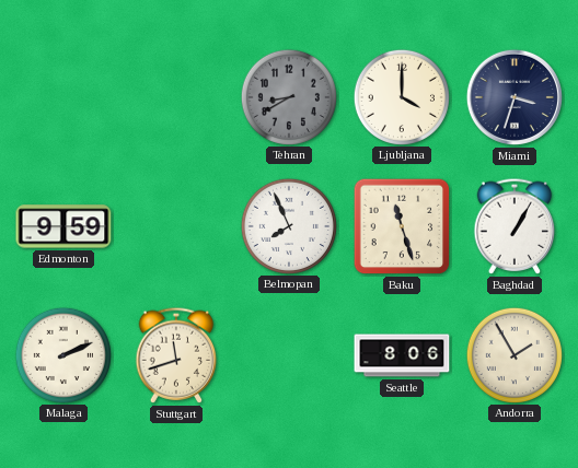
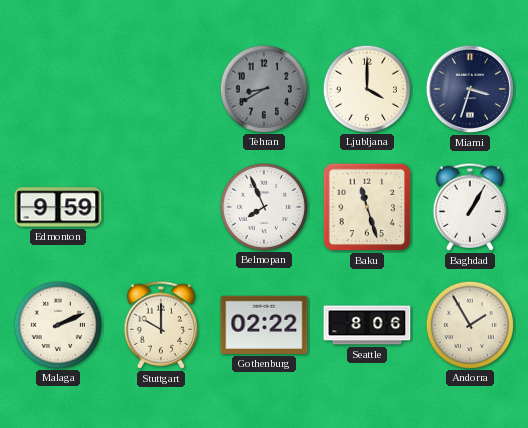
Stuttgart: 11:42 -> 10:00
Gothenburg: none -> 02:22
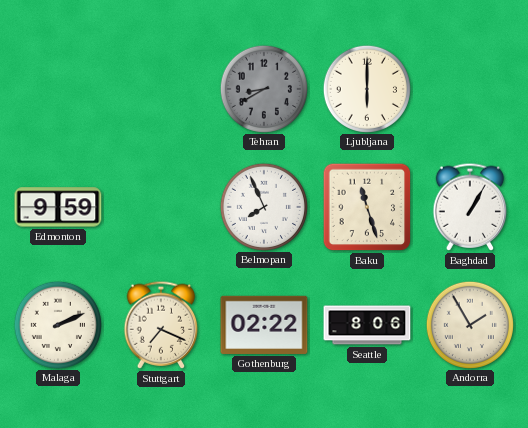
Ljubljana: 4:00 -> 6:00
Miami: 3:33 -> none
Stuttgart: 10:00 -> 7:19
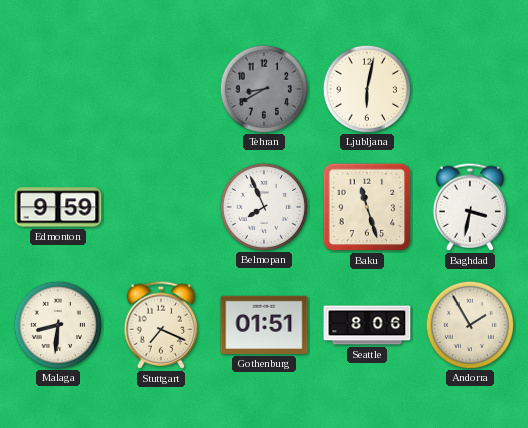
Ljubljana: 6:00 -> 6:02
Baghdad: 1:05 -> 3:32
Malaga: 2:11 -> 8:31
Gothenburg: 02:22 -> 01:51
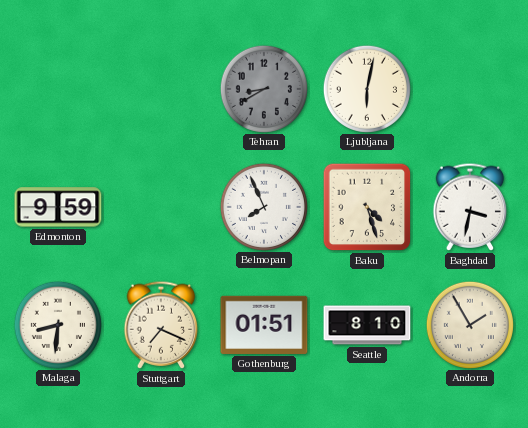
Baku: 11:27 -> 4:27
Seattle: 8:06 -> 8:10
